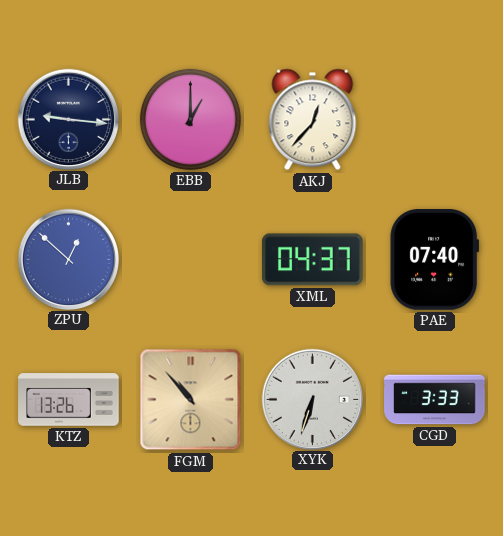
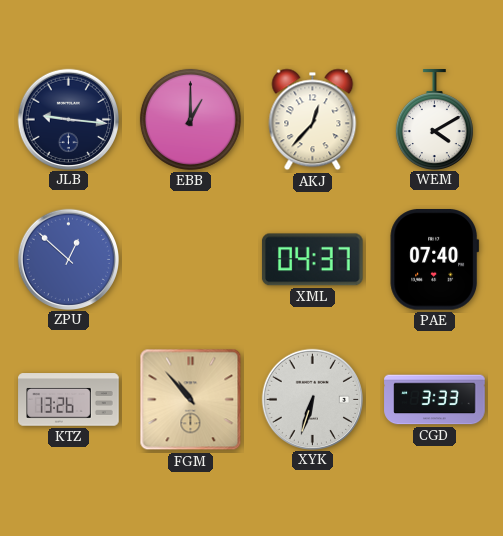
WEM: none -> 4:10
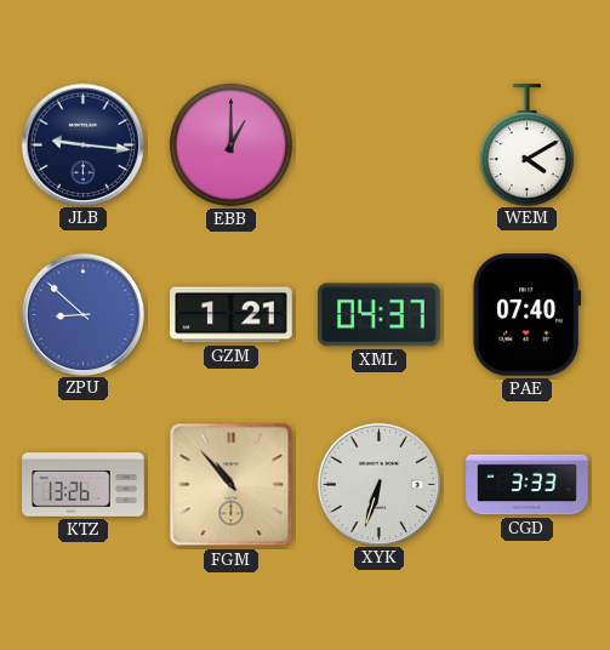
AKJ: 12:37 -> none
ZPU: 12:52 -> 8:52
GZM: none -> 1:21
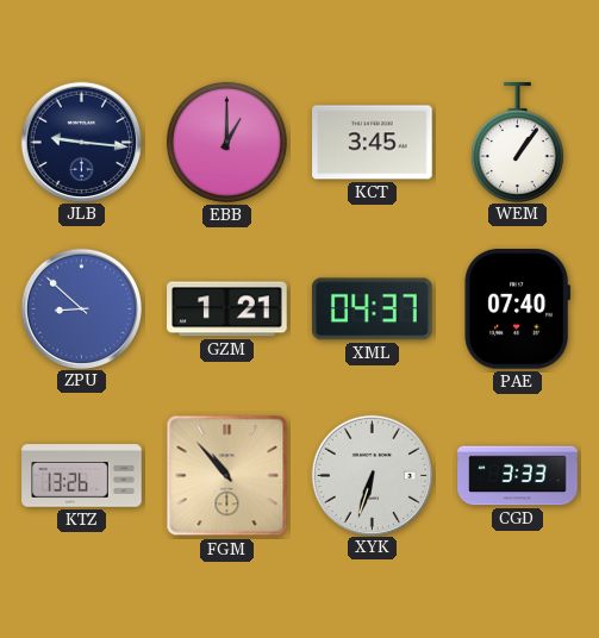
KCT: none -> 3:45
WEM: 4:10 -> 1:06
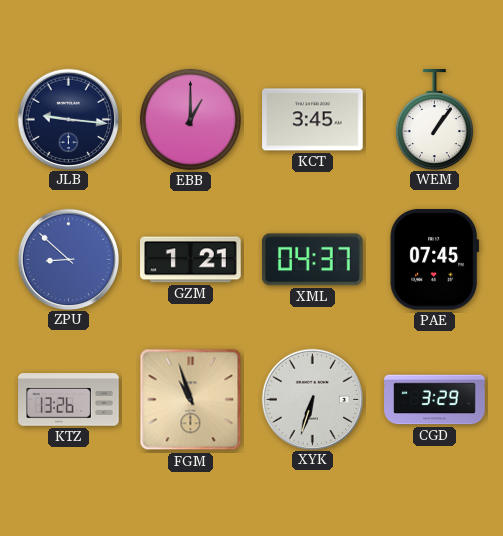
PAE: 07:40 -> 07:45
FGM: 10:53 -> 10:57
CGD: 3:33 -> 3:29
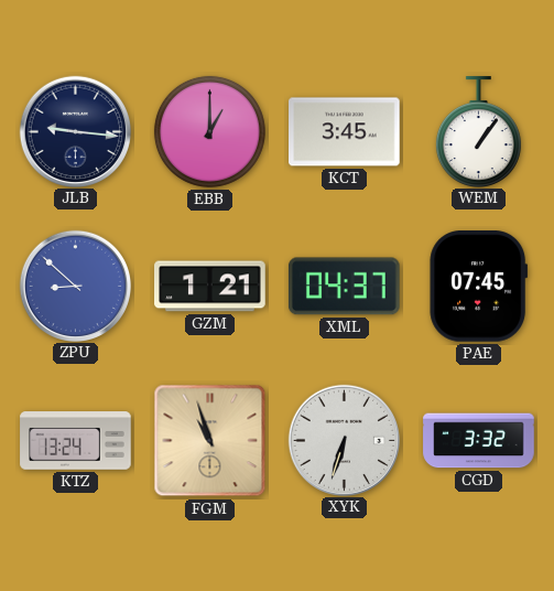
KTZ: 13:26 -> 13:24
CGD: 3:29 -> 3:32
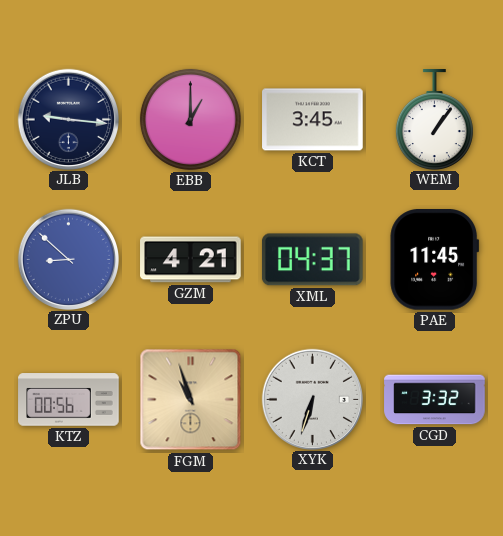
GZM: 1:21 -> 4:21
PAE: 07:45 -> 11:45
KTZ: 13:24 -> 00:56
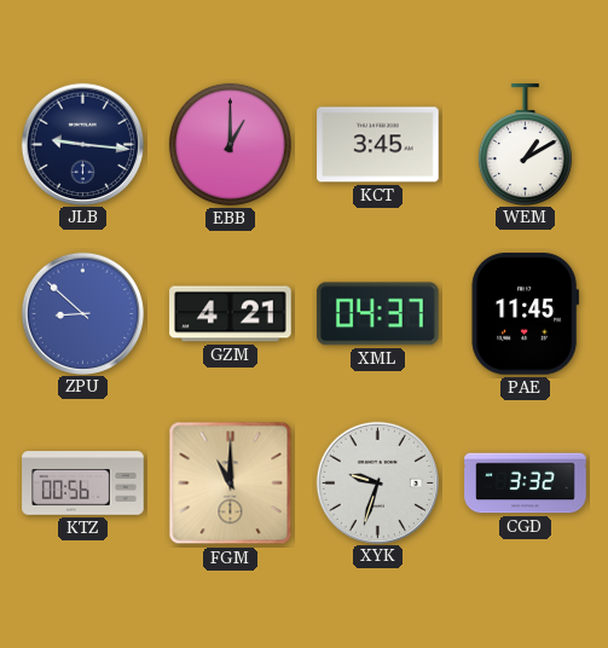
WEM: 1:06 -> 1:10
FGM: 10:57 -> 11:00
XYK: 6:33 -> 9:33
